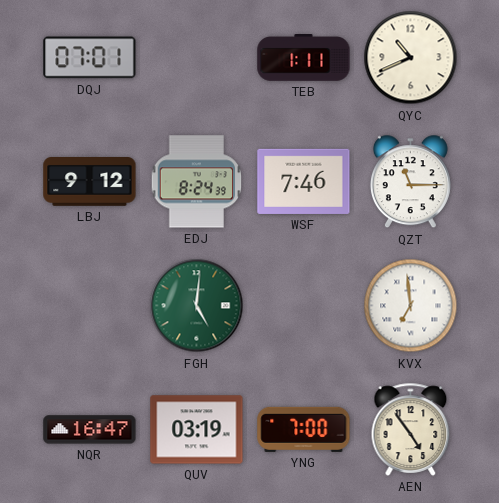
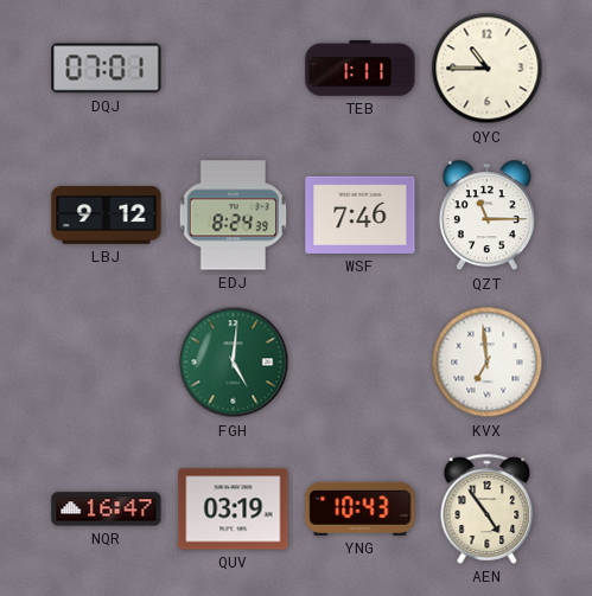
QYC: 10:41 -> 10:45
YNG: 7:00 -> 10:43
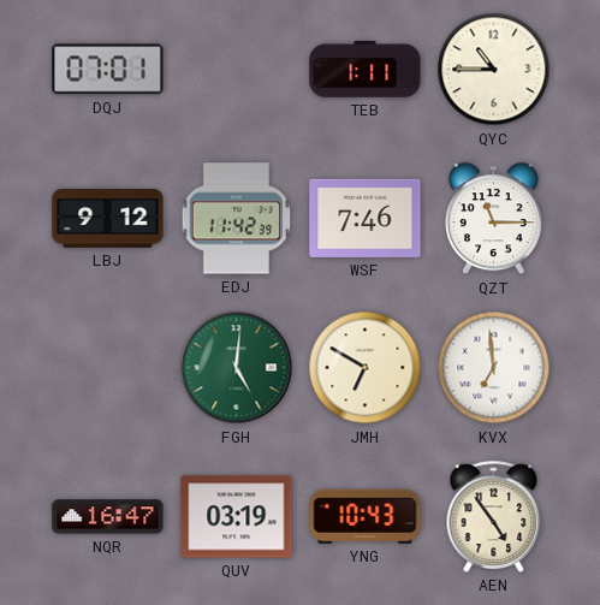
EDJ: 8:24 -> 11:42
JMH: none -> 6:50
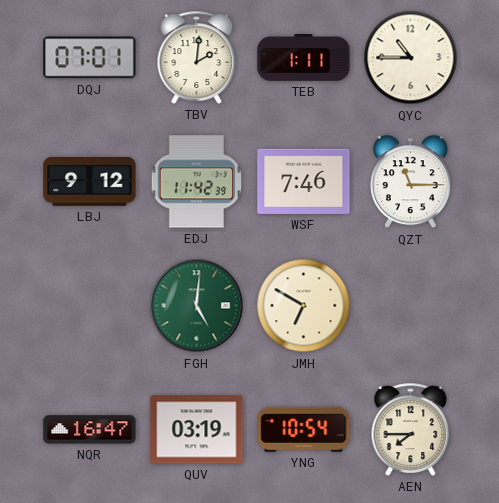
TBV: none -> 2:01
KVX: 6:59 -> none
YNG: 10:43 -> 10:54
AEN: 4:54 -> 7:45
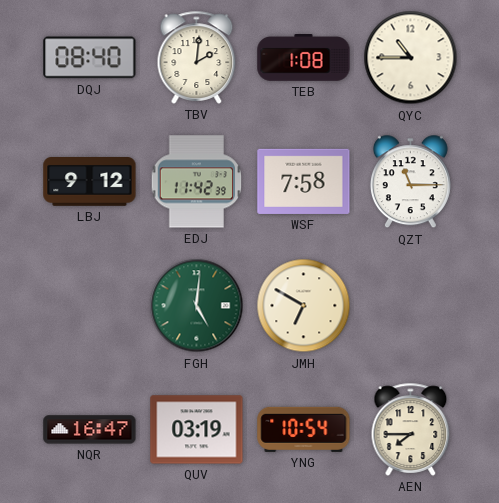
DQJ: 07:01 -> 08:40
TEB: 1:11 -> 1:08
WSF: 7:46 -> 7:58
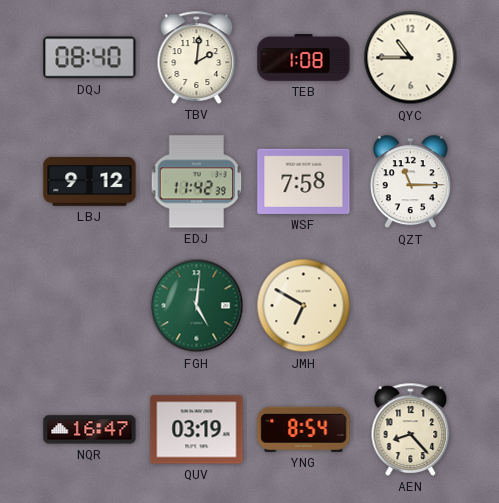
YNG: 10:54 -> 8:54
AEN: 7:45 -> 8:23
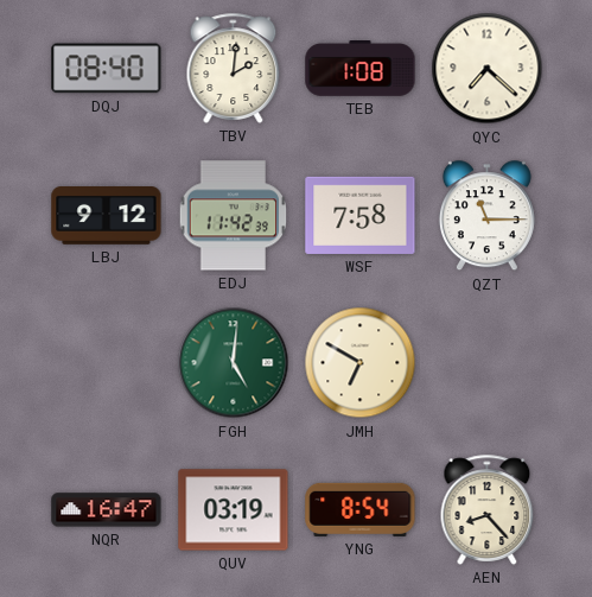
QYC: 10:45 -> 7:22
